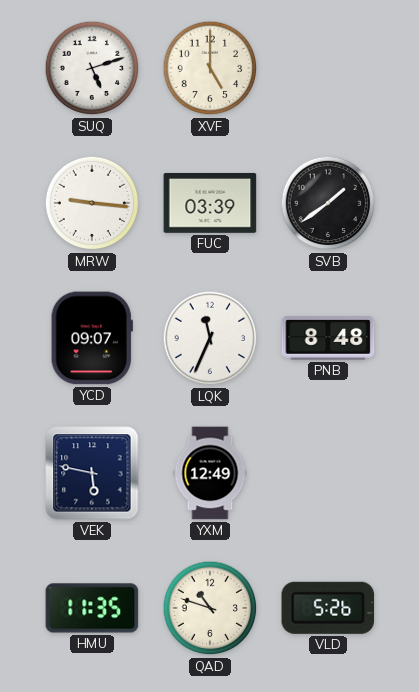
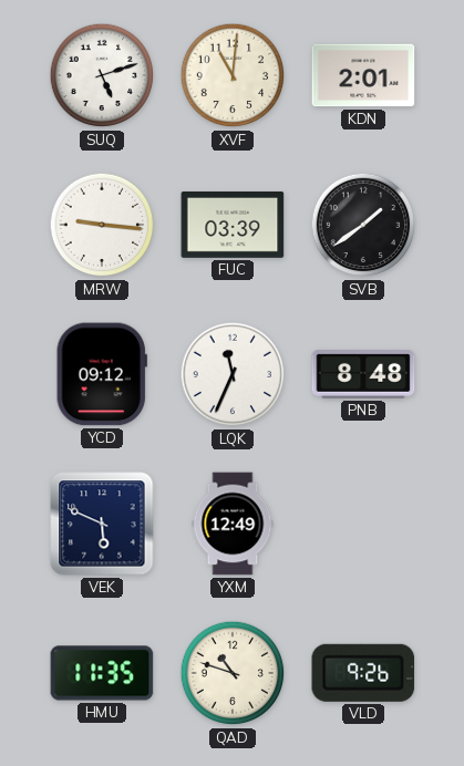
XVF: 5:00 -> 11:01
KDN: none -> 2:01
YCD: 09:07 -> 09:12
VEK: 5:47 -> 5:49
VLD: 5:26 -> 9:26
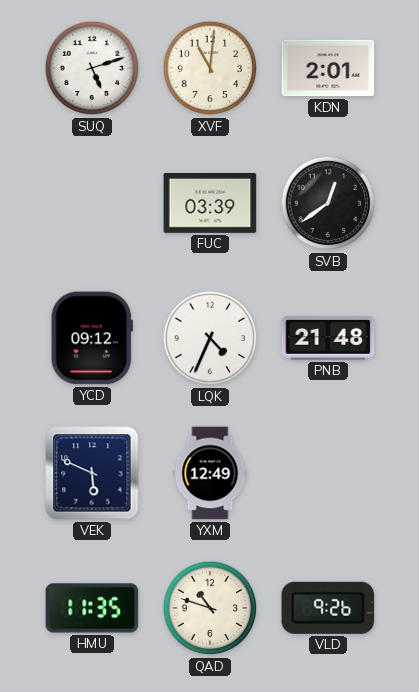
MRW: 9:16 -> none
SVB: 1:39 -> 12:39
LQK: 11:34 -> 4:34
PNB: 8:48 -> 21:48
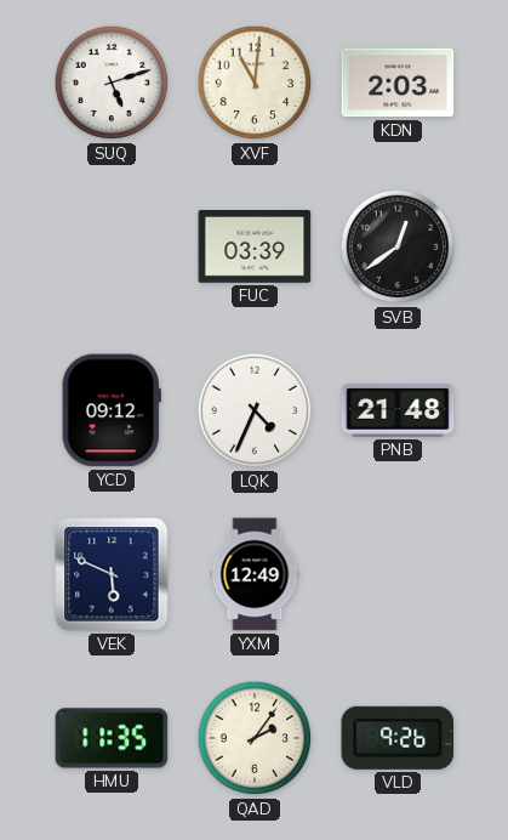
KDN: 2:01 -> 2:03
QAD: 10:48 -> 2:06
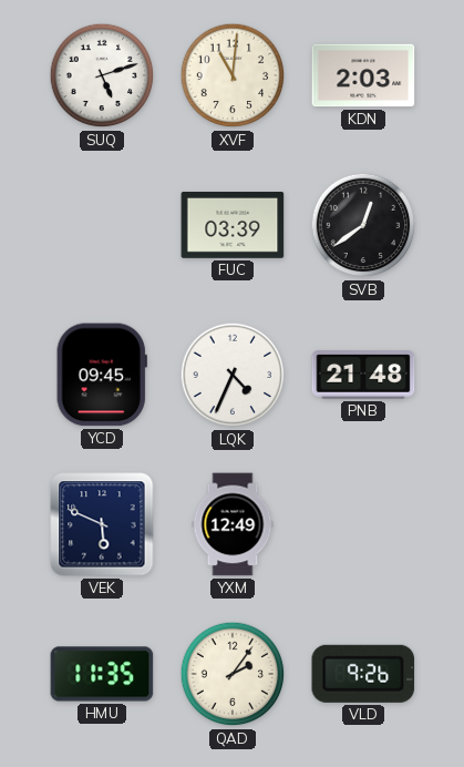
YCD: 09:12 -> 09:45
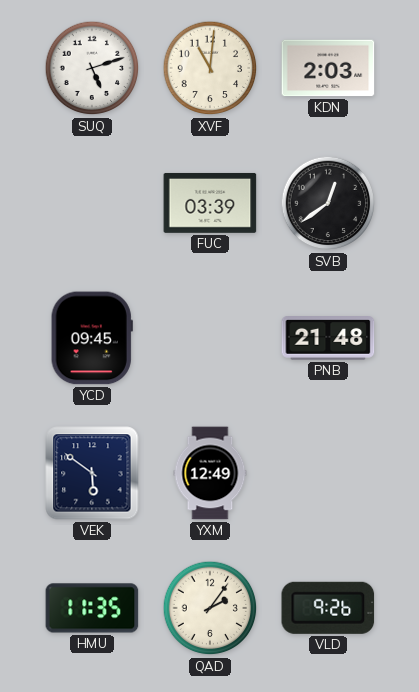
LQK: 4:34 -> none
VEK: 5:49 -> 5:51
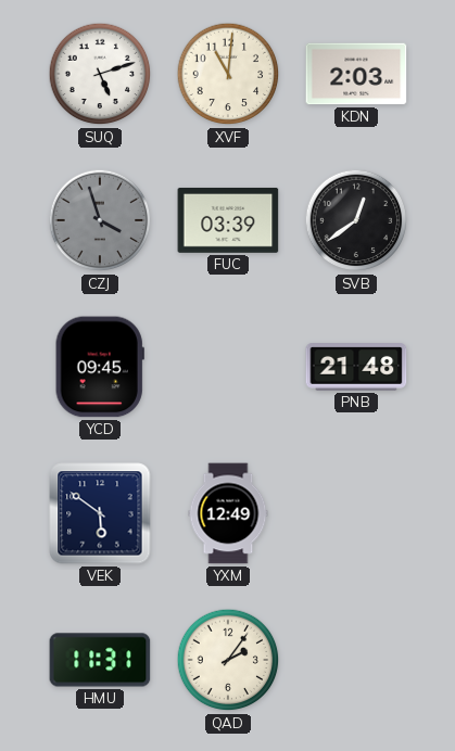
CZJ: none -> 3:57
HMU: 11:35 -> 11:31
VLD: 9:26 -> none
